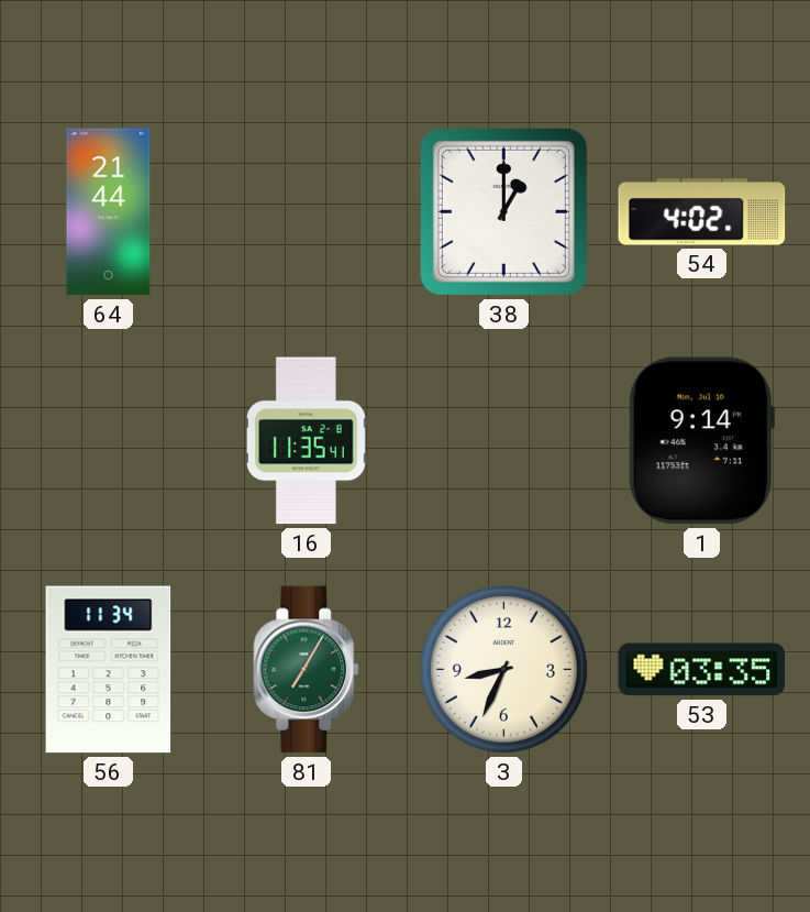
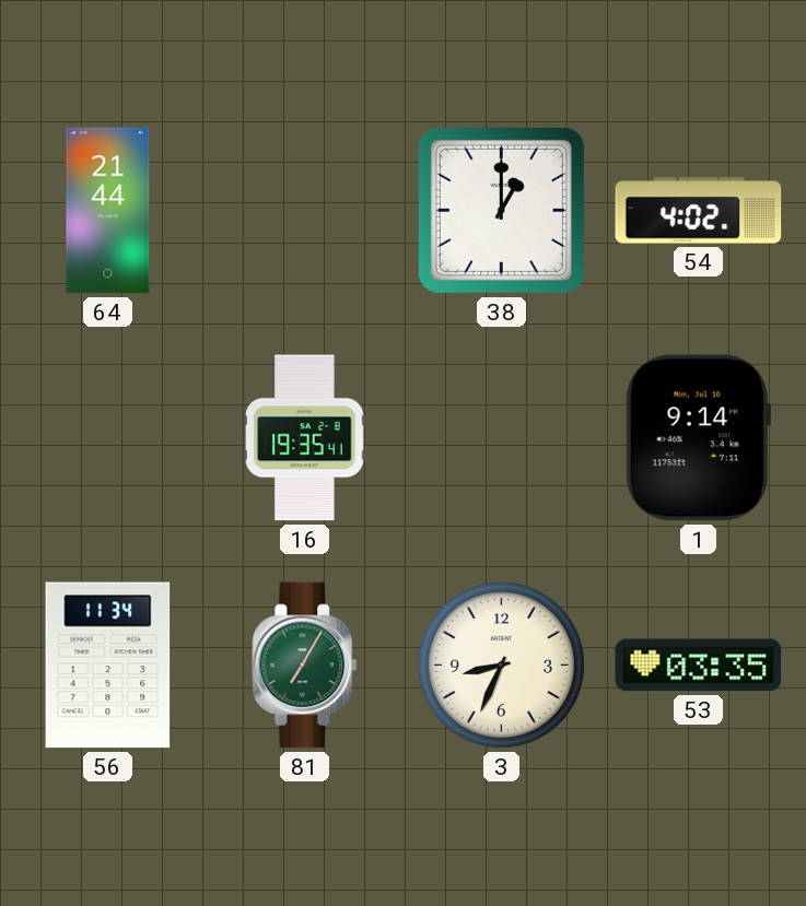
16: 11:35 -> 19:35
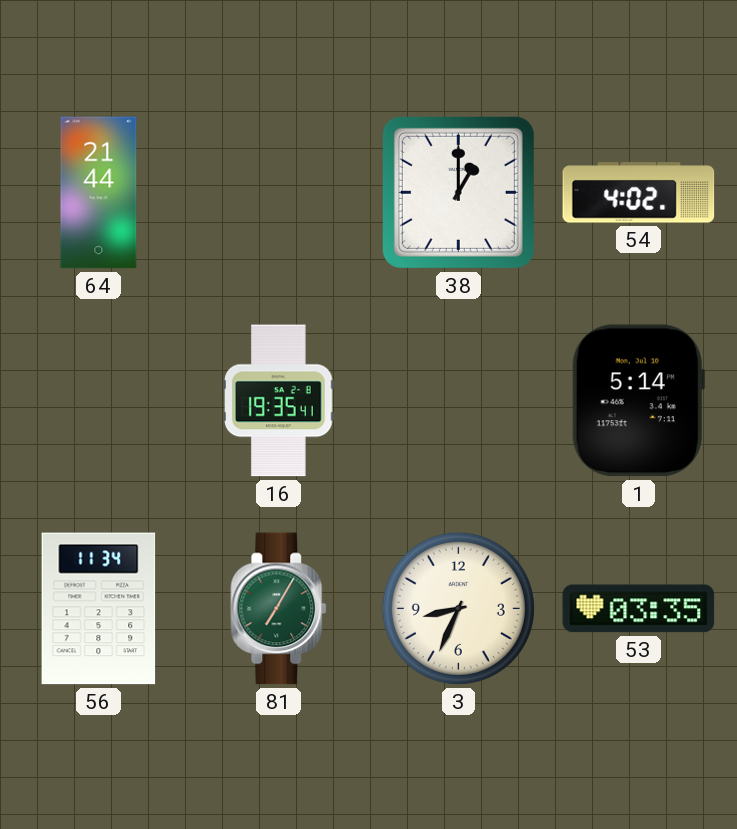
1: 9:14 -> 5:14
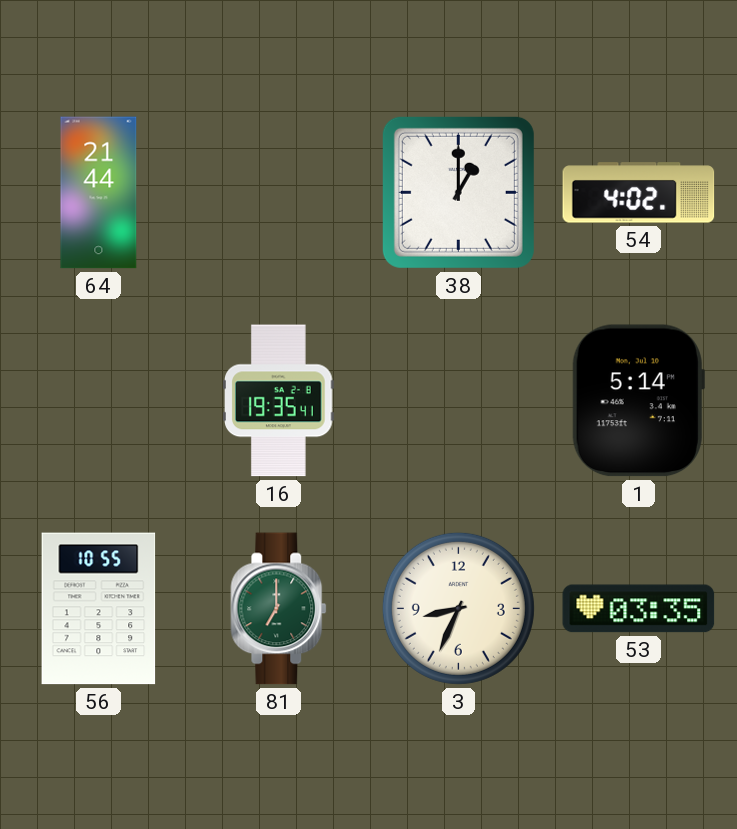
56: 11:34 -> 10:55
81: 7:05 -> 7:00
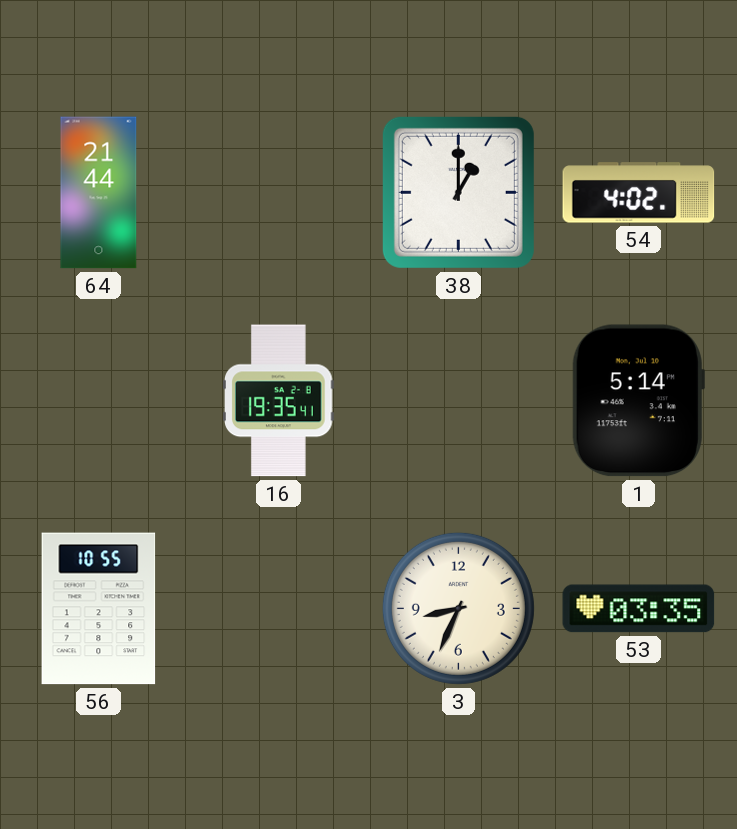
81: 7:00 -> none
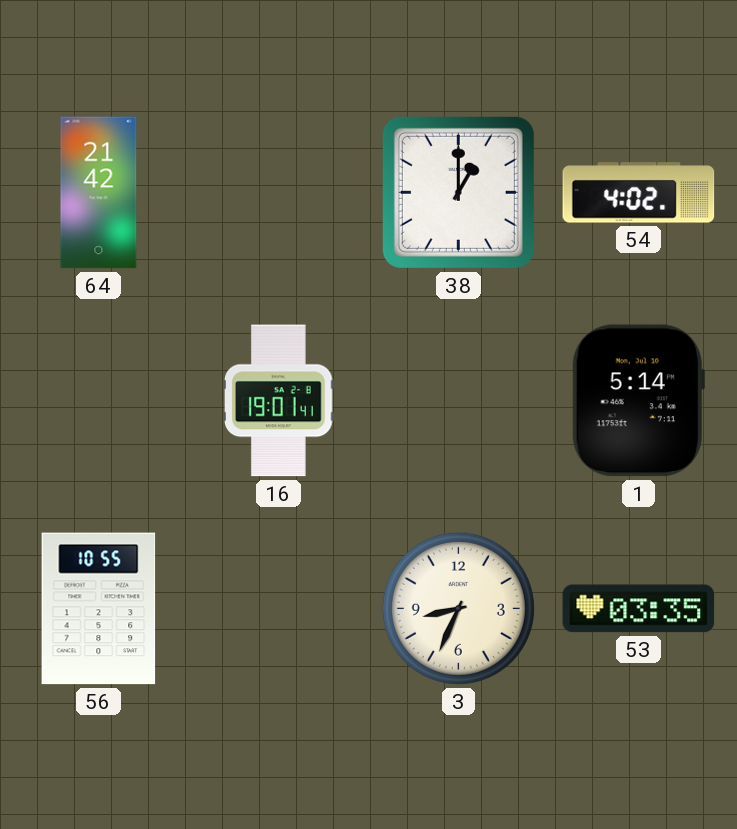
64: 21:44 -> 21:42
16: 19:35 -> 19:01
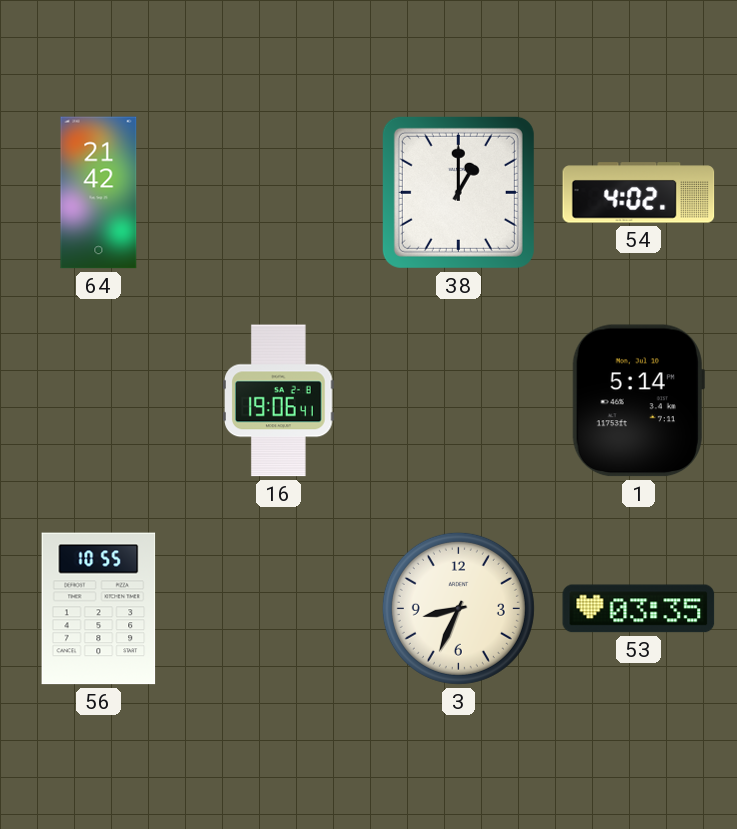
16: 19:01 -> 19:06
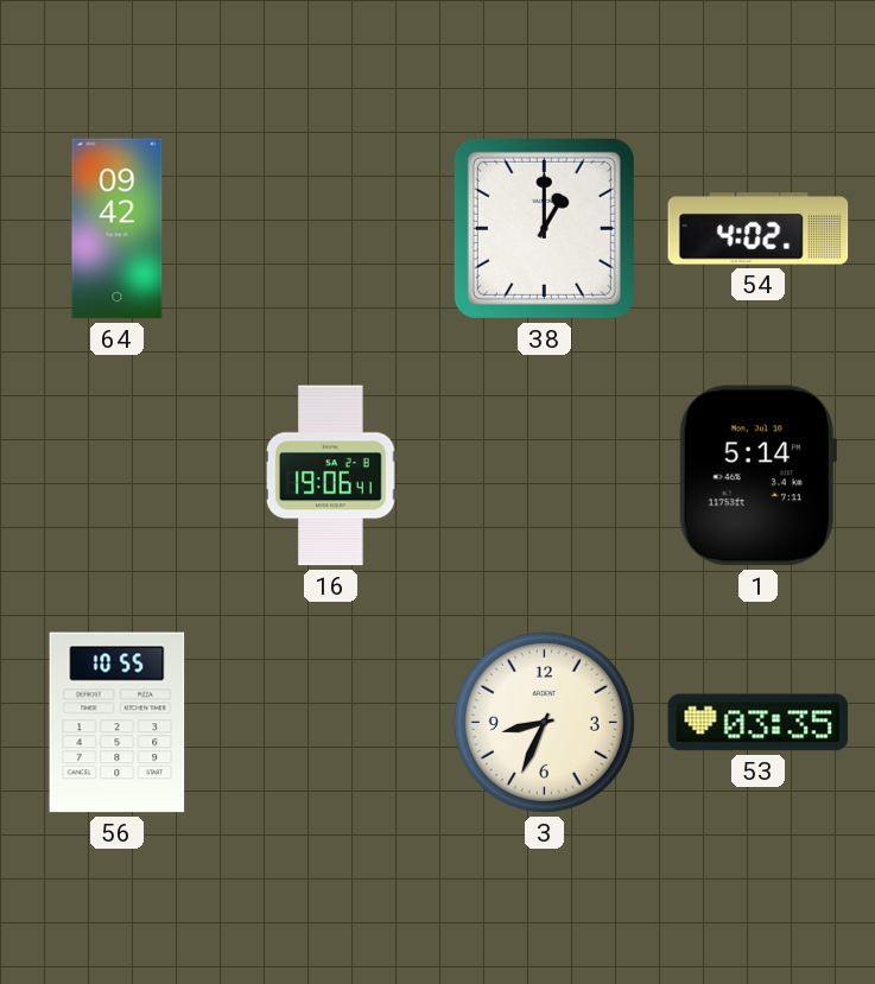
64: 21:42 -> 09:42
